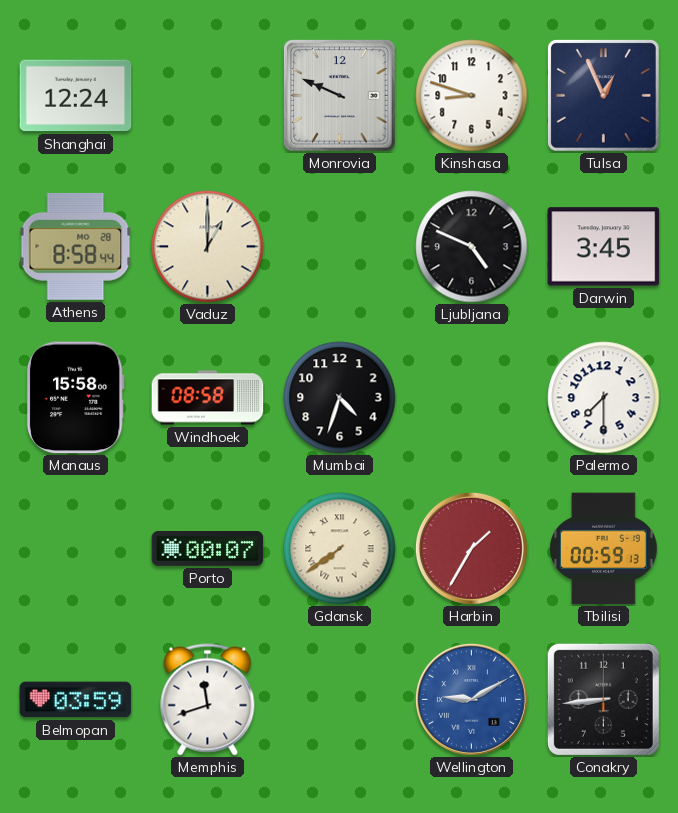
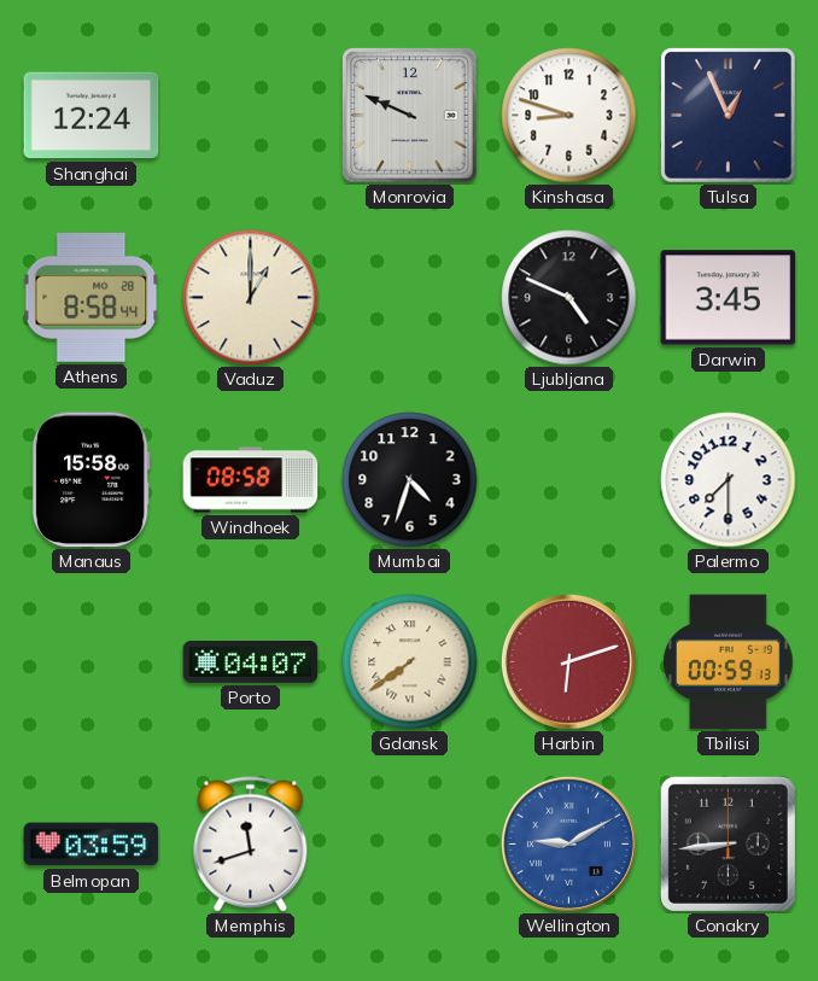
Porto: 00:07 -> 04:07
Harbin: 1:35 -> 6:12
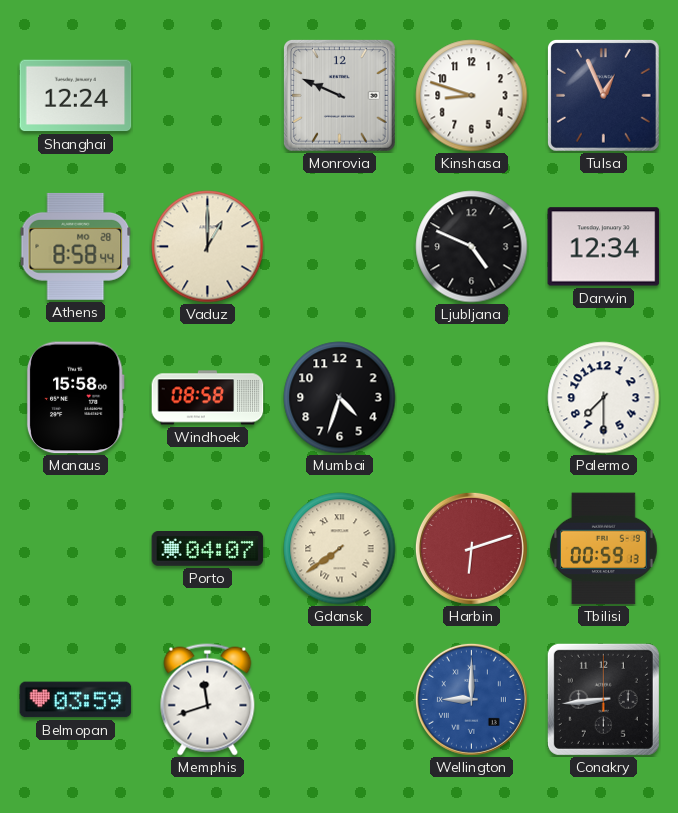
Darwin: 3:45 -> 12:34
Wellington: 9:10 -> 9:00
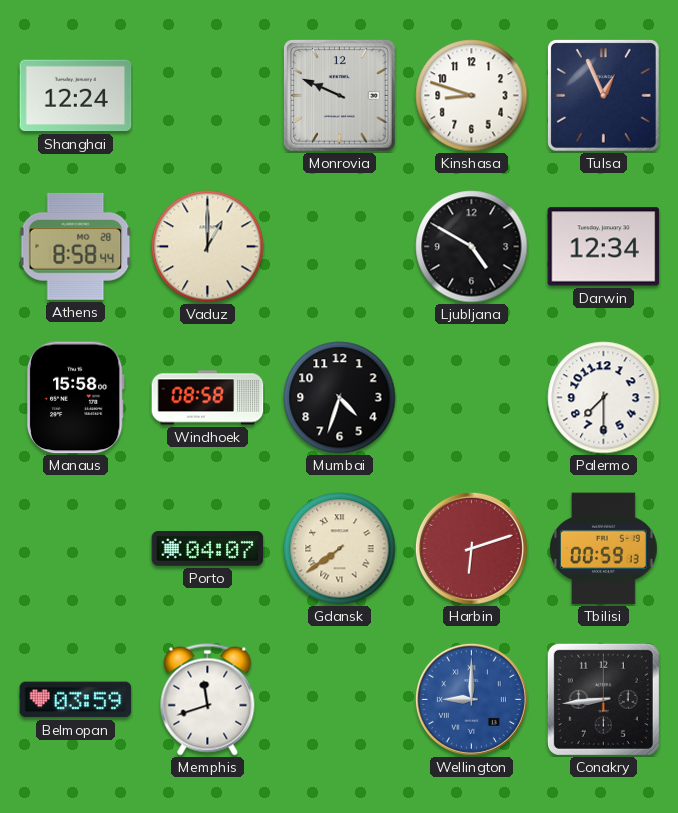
Ljubljana: 4:49 -> 4:50
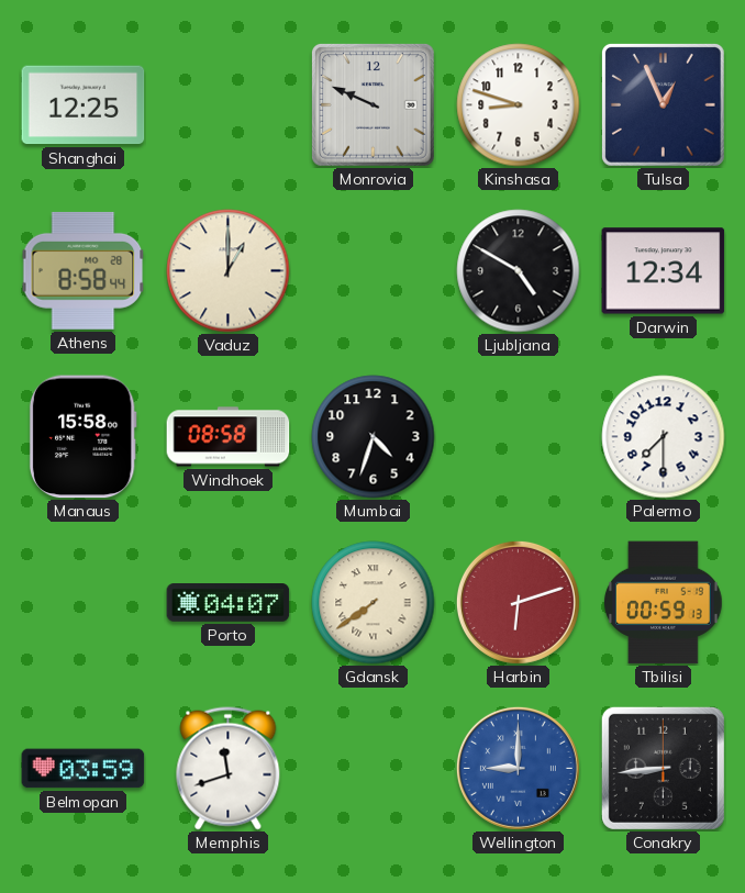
Shanghai: 12:24 -> 12:25
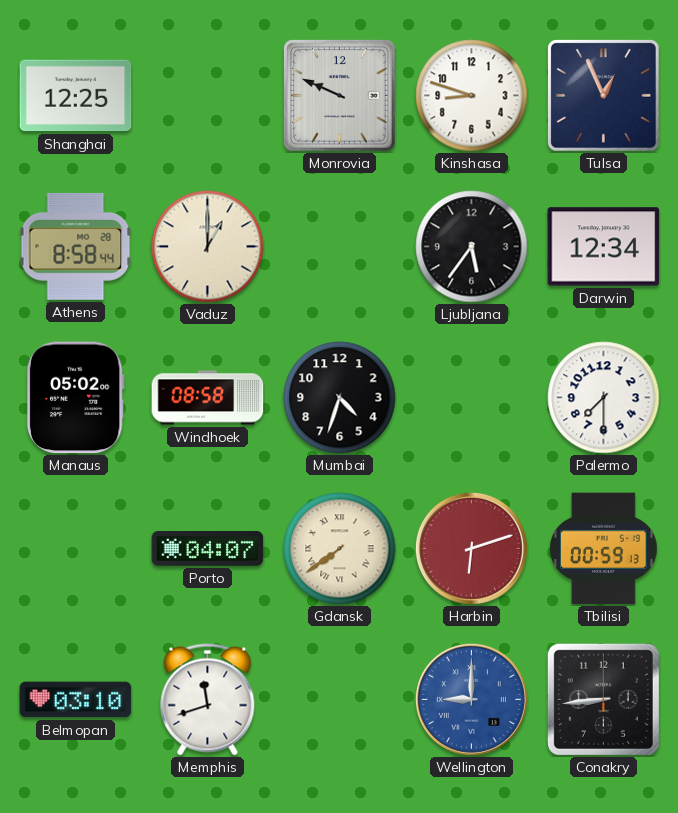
Ljubljana: 4:50 -> 5:36
Manaus: 15:58 -> 05:02
Belmopan: 03:59 -> 03:10
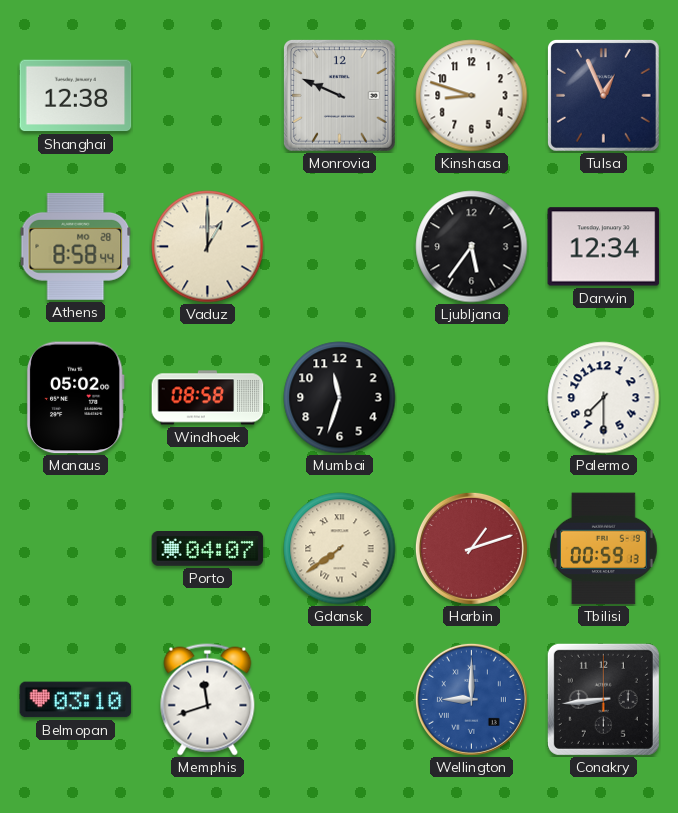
Shanghai: 12:25 -> 12:38
Mumbai: 4:33 -> 11:33
Harbin: 6:12 -> 1:12
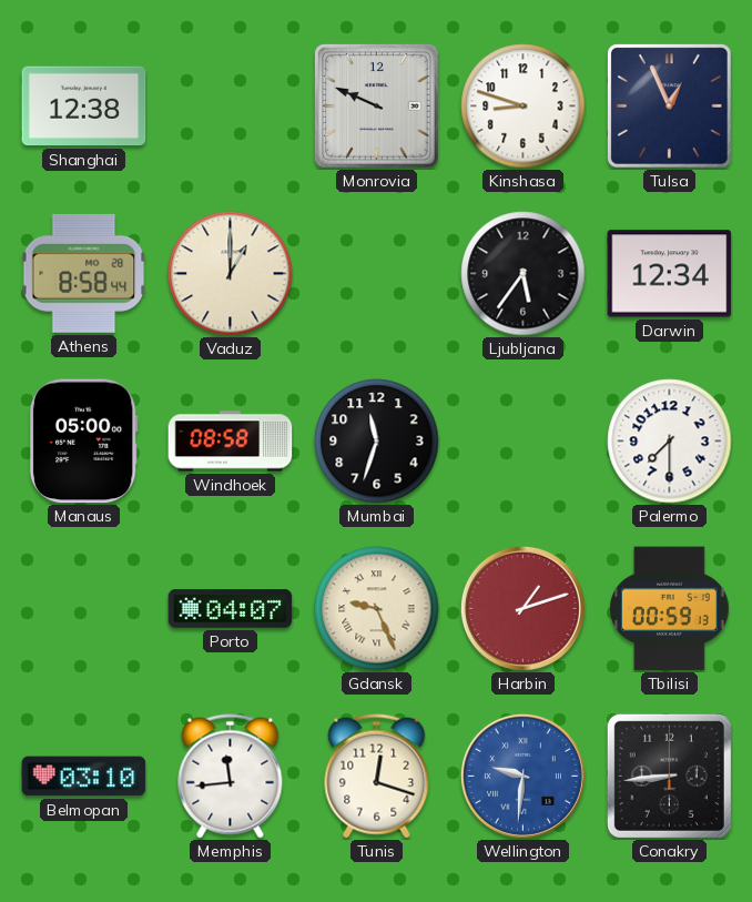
Manaus: 05:02 -> 05:00
Gdansk: 7:39 -> 9:26
Memphis: 11:42 -> 11:44
Tunis: none -> 12:18
Wellington: 9:00 -> 9:31
